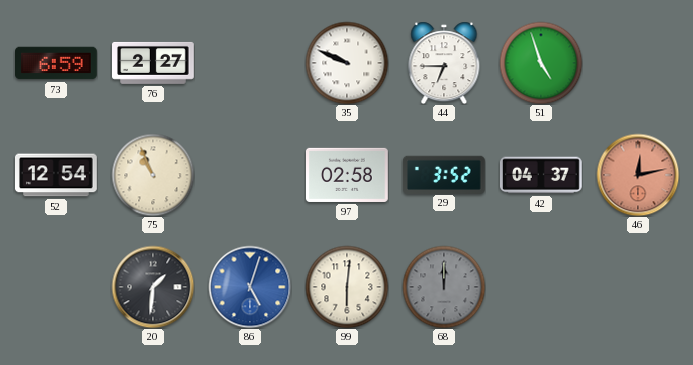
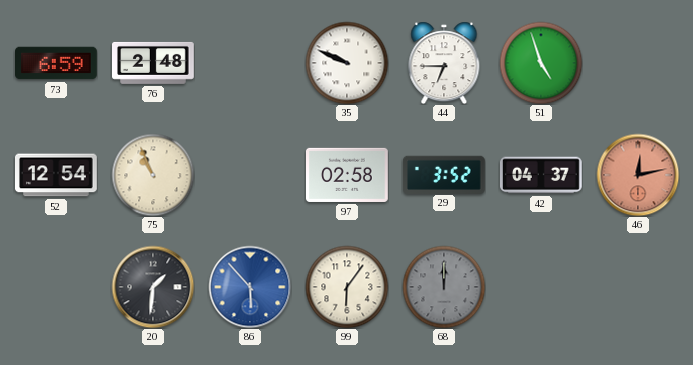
76: 2:27 -> 2:48
86: 5:03 -> 5:53
99: 6:01 -> 6:06
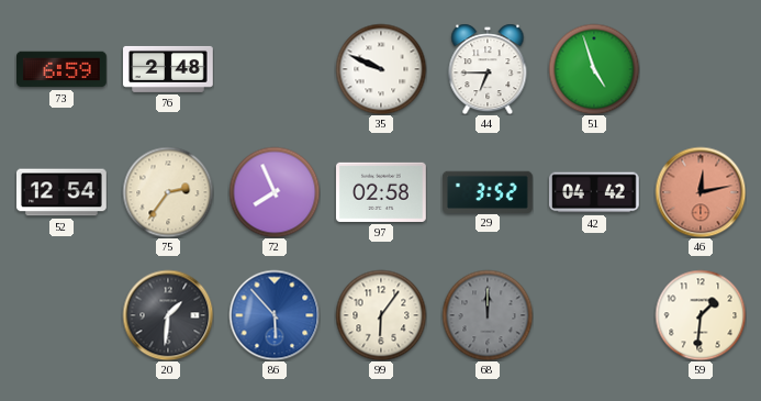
75: 10:56 -> 2:36
72: none -> 7:56
42: 04:37 -> 04:42
59: none -> 1:31
